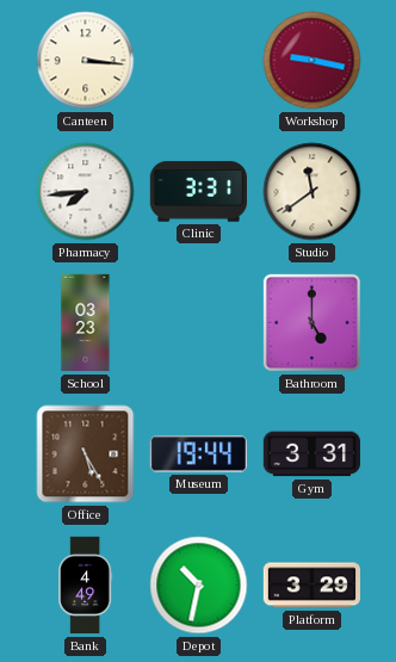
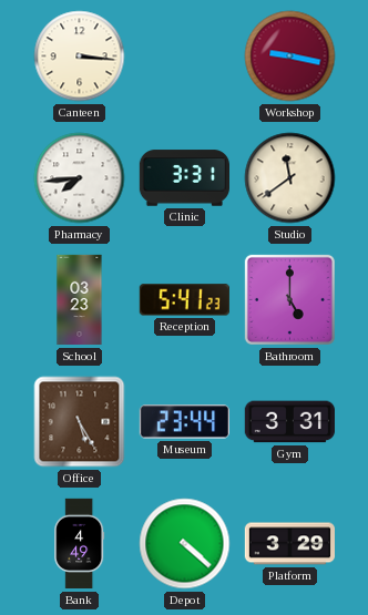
Reception: none -> 5:41
Museum: 19:44 -> 23:44
Depot: 10:32 -> 4:22
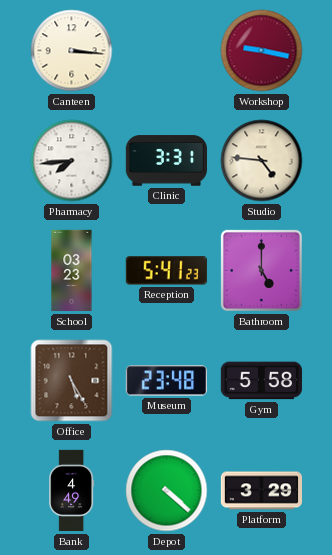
Studio: 11:39 -> 4:46
Museum: 23:44 -> 23:48
Gym: 3:31 -> 5:58
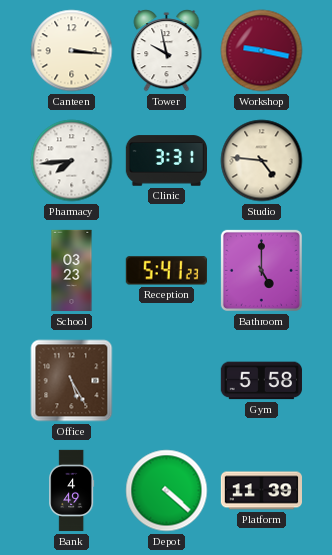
Tower: none -> 9:58
Museum: 23:48 -> none
Platform: 3:29 -> 11:39
